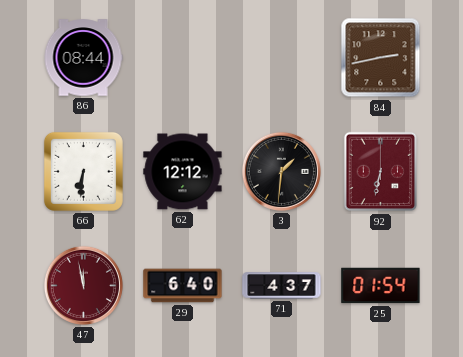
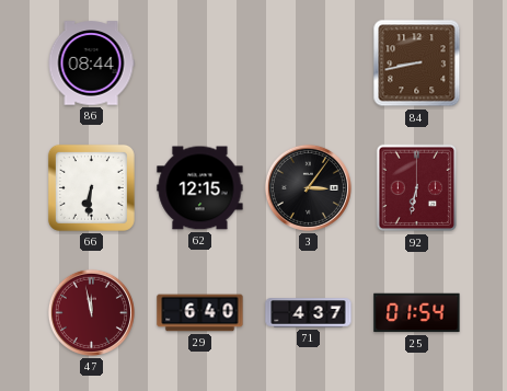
84: 2:43 -> 8:43
62: 12:12 -> 12:15
3: 1:31 -> 3:06
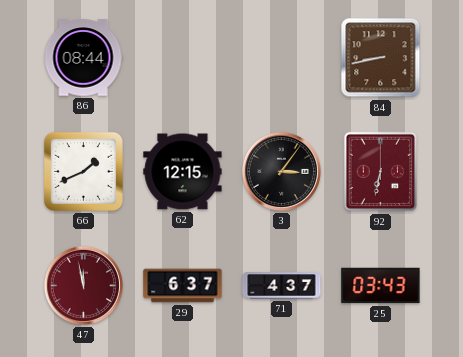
66: 6:31 -> 1:41
29: 6:40 -> 6:37
25: 01:54 -> 03:43
